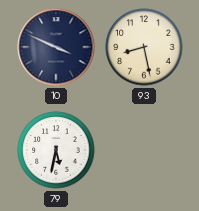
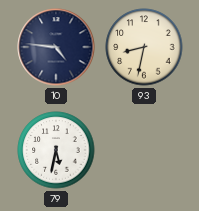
10: 3:49 -> 4:46
93: 8:28 -> 8:32
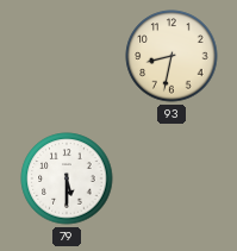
10: 4:46 -> none
79: 5:32 -> 5:30
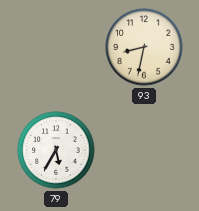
79: 5:30 -> 5:35
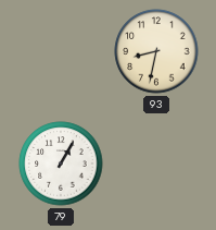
79: 5:35 -> 1:05
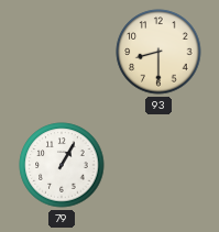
93: 8:32 -> 8:30
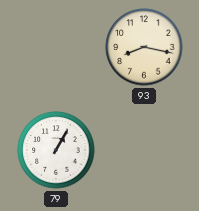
93: 8:30 -> 8:17
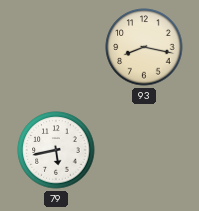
79: 1:05 -> 5:43
